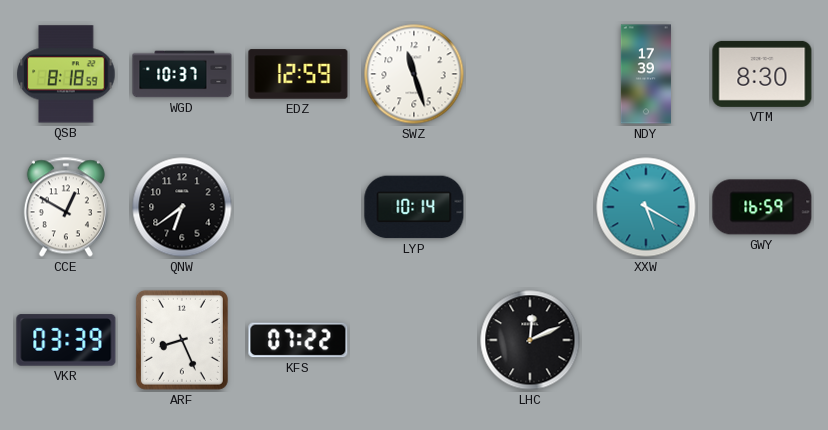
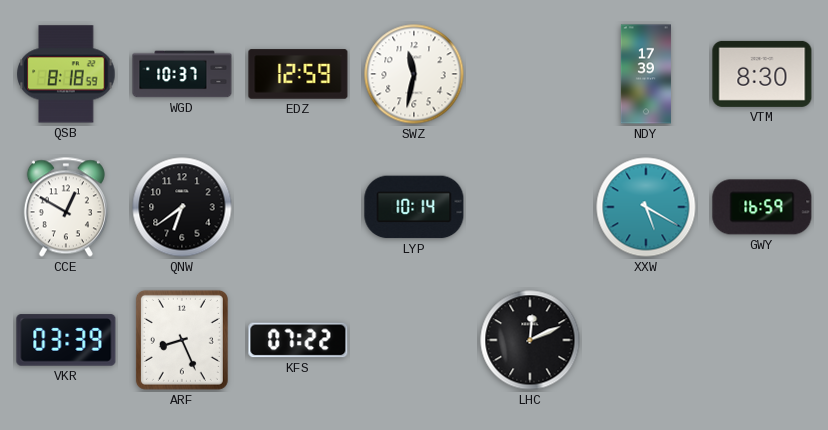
SWZ: 11:27 -> 11:32
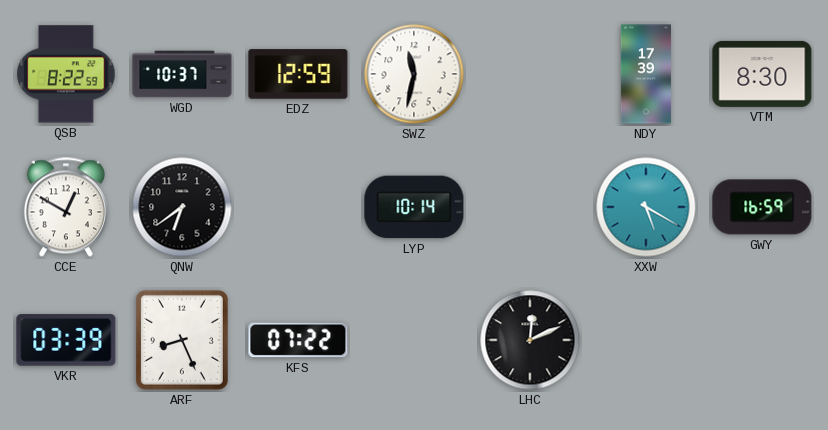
QSB: 8:18 -> 8:22
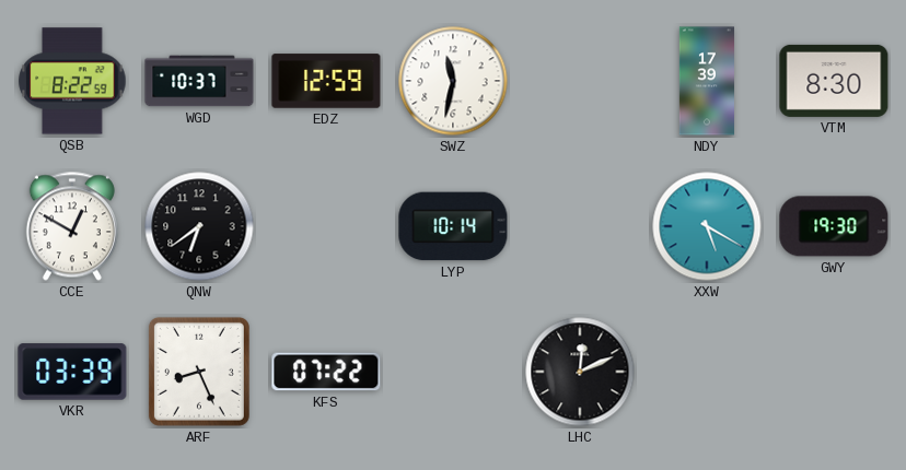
GWY: 16:59 -> 19:30
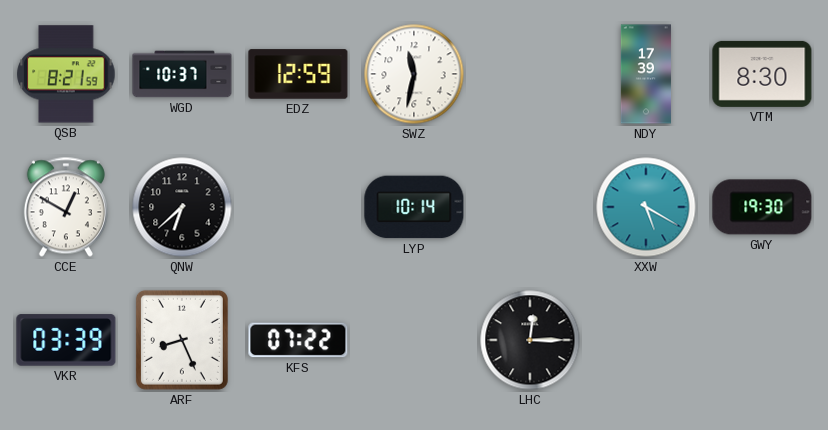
QSB: 8:22 -> 8:21
QNW: 6:39 -> 6:38
LHC: 12:11 -> 12:15
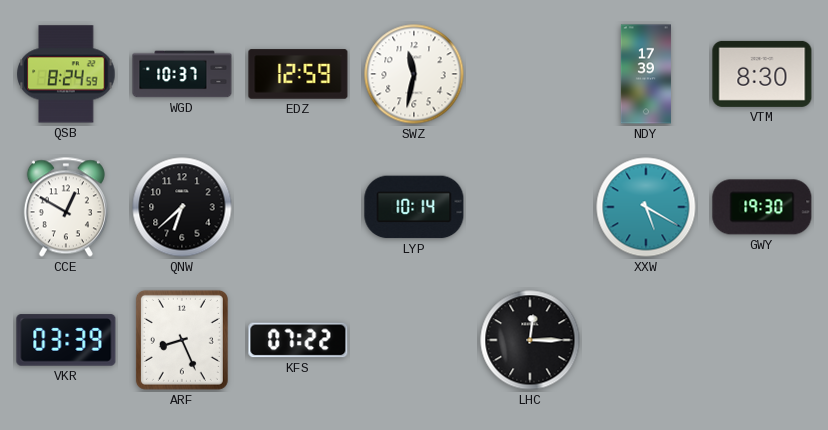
QSB: 8:21 -> 8:24
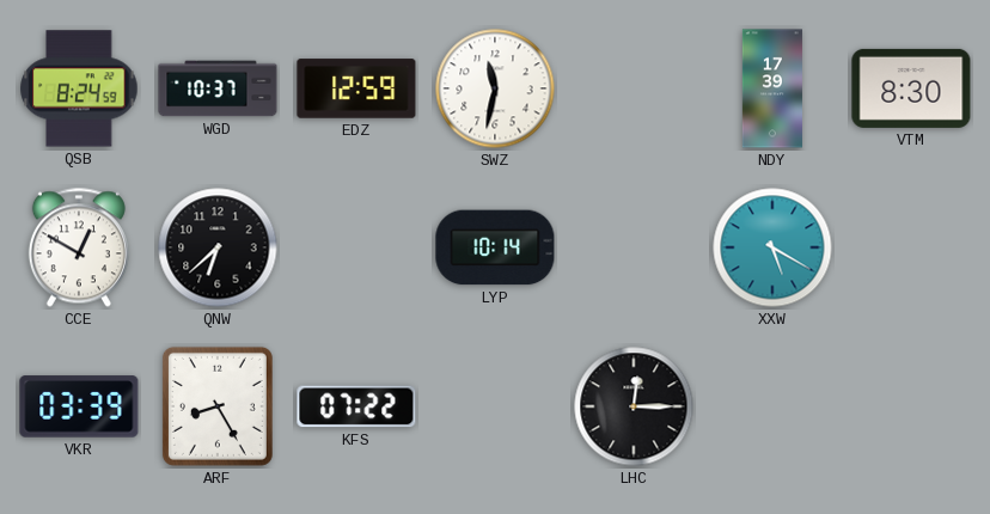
GWY: 19:30 -> none
ARF: 8:26 -> 8:25
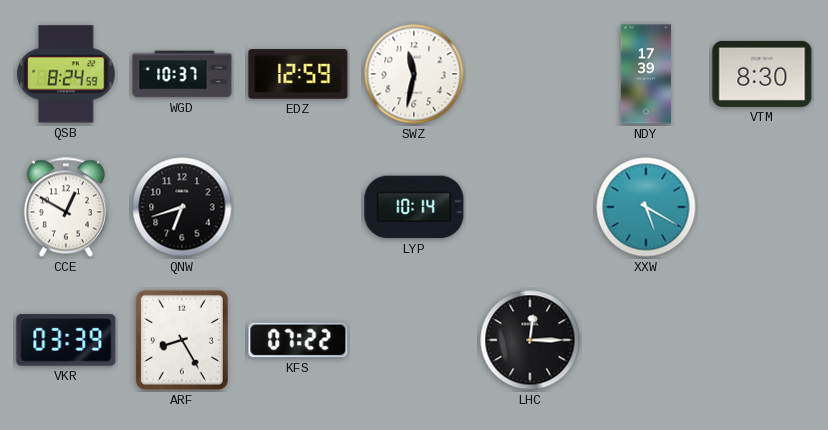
QNW: 6:38 -> 6:42
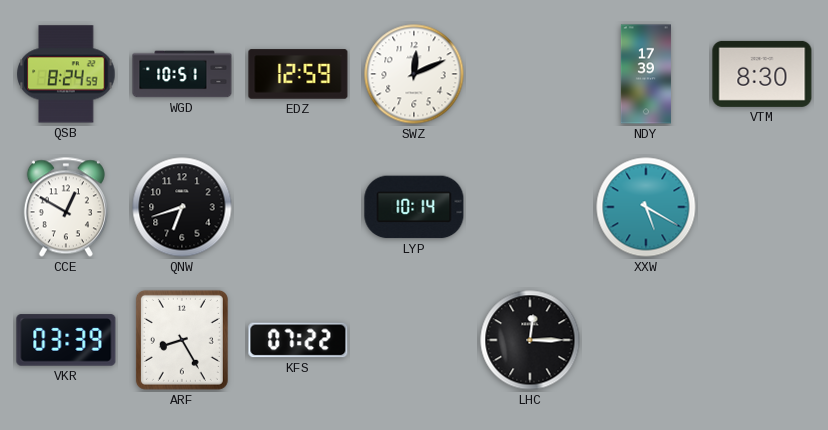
WGD: 10:37 -> 10:51
SWZ: 11:32 -> 12:11
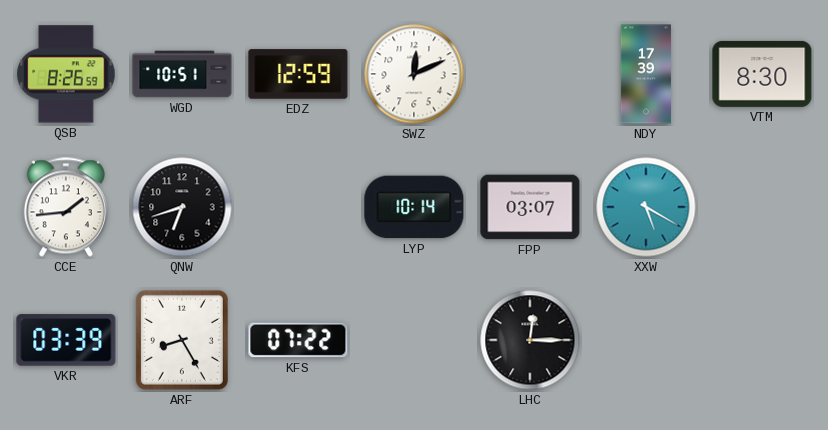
QSB: 8:24 -> 8:26
CCE: 12:50 -> 1:44
FPP: none -> 03:07
